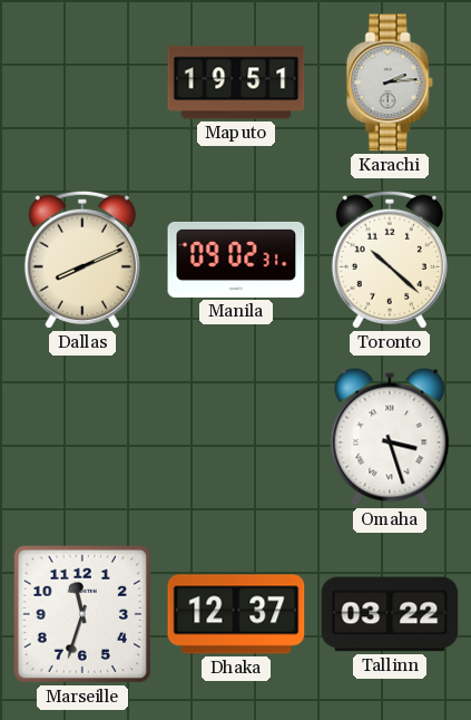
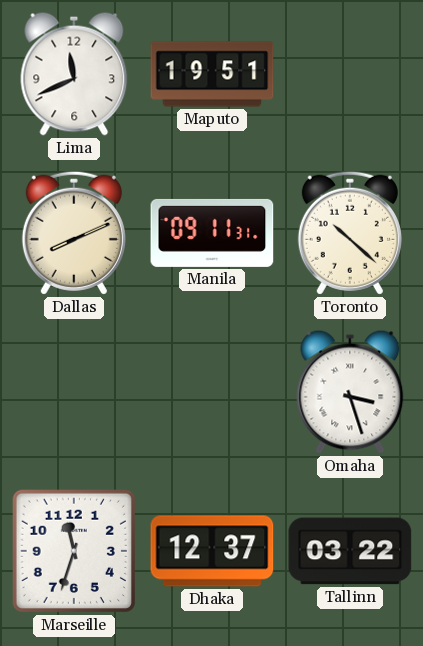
Lima: none -> 11:41
Karachi: 2:14 -> none
Manila: 09:02 -> 09:11
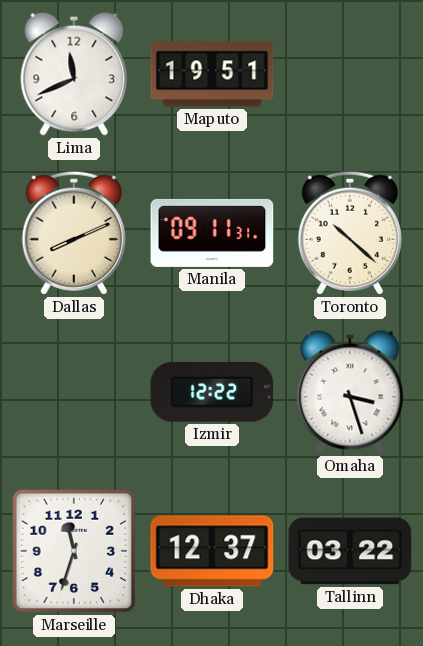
Izmir: none -> 12:22
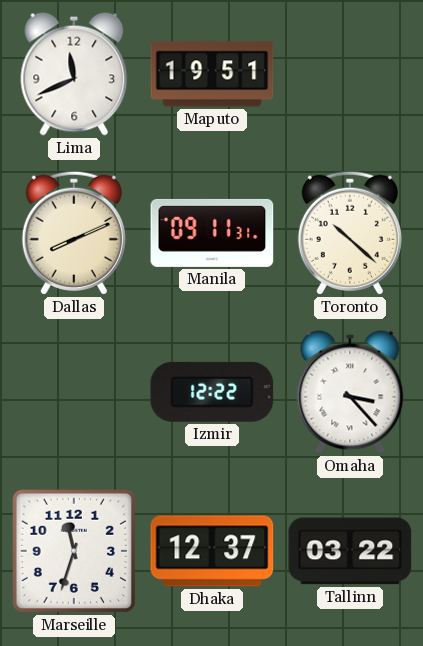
Omaha: 3:27 -> 3:23
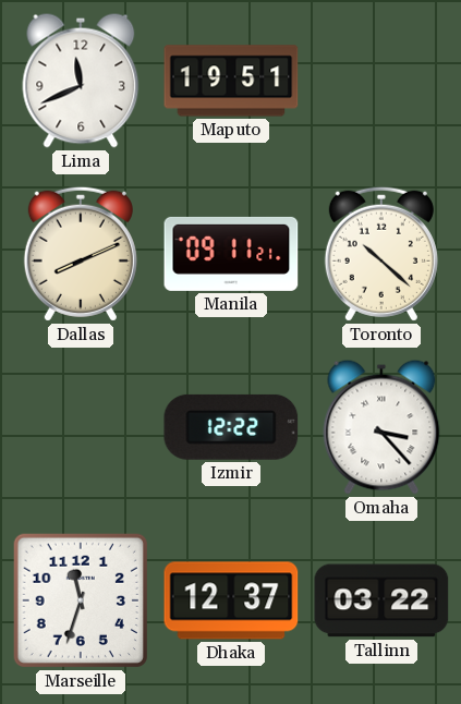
Manila: 09:11:31 -> 09:11:21
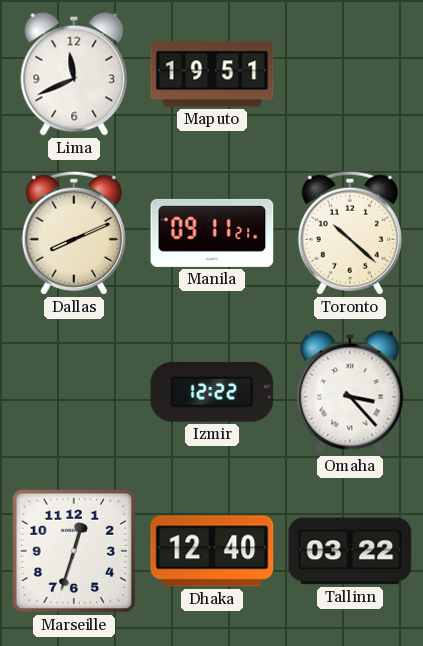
Marseille: 11:33 -> 12:33
Dhaka: 12:37 -> 12:40
